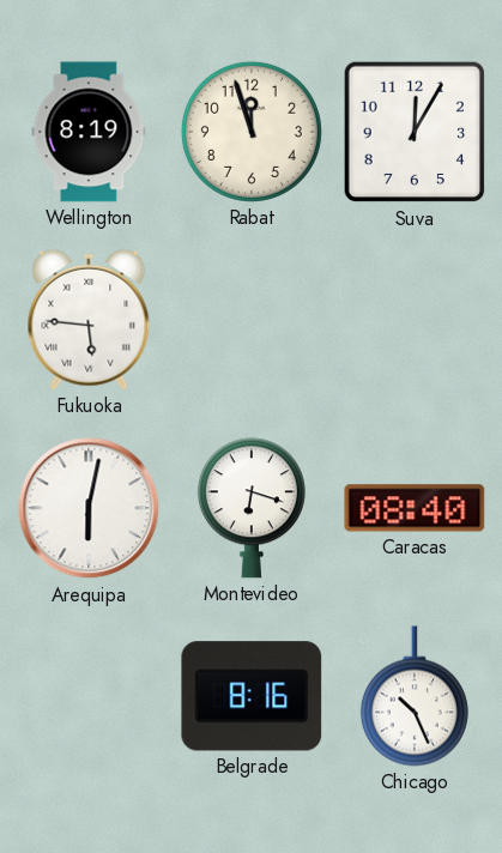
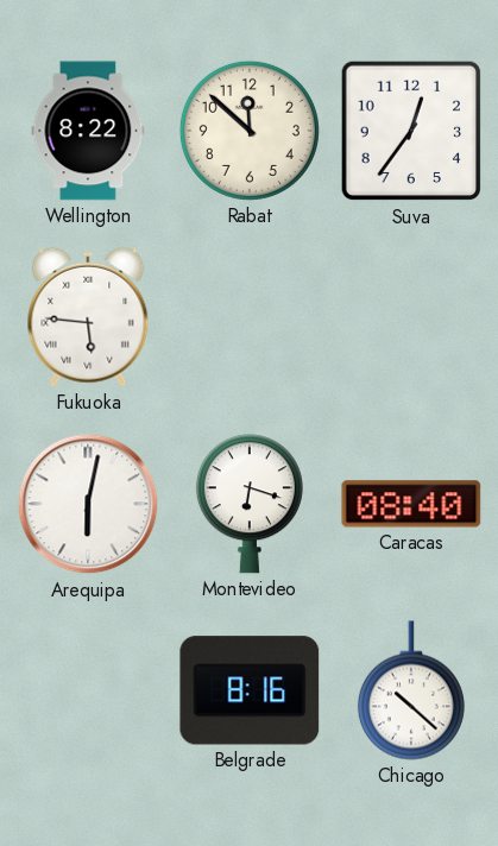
Wellington: 8:19 -> 8:22
Rabat: 11:57 -> 11:52
Suva: 12:05 -> 12:36
Chicago: 10:26 -> 10:22
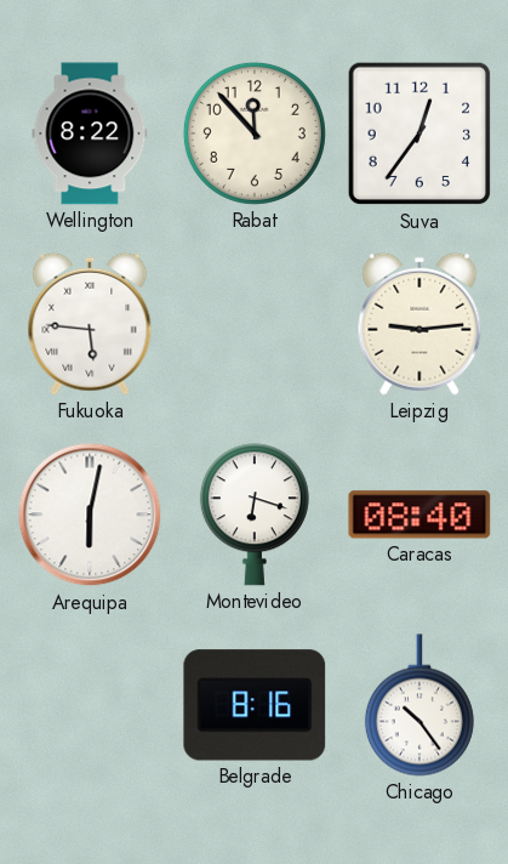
Rabat: 11:52 -> 11:53
Leipzig: none -> 9:14
Chicago: 10:22 -> 10:24
